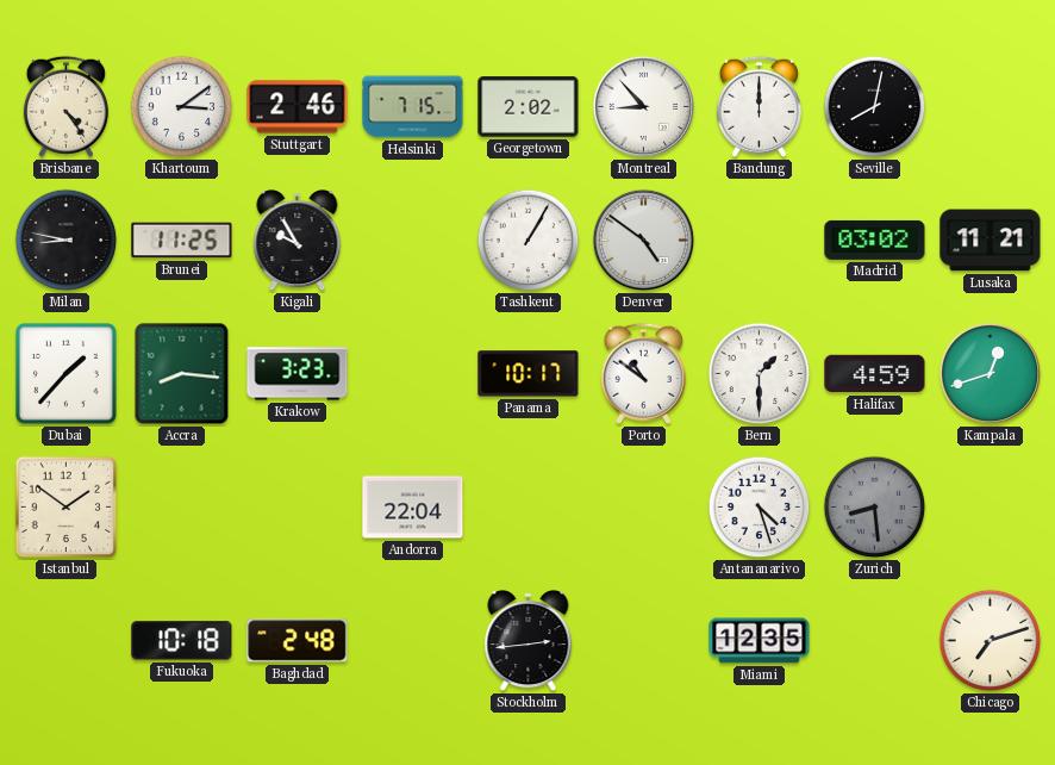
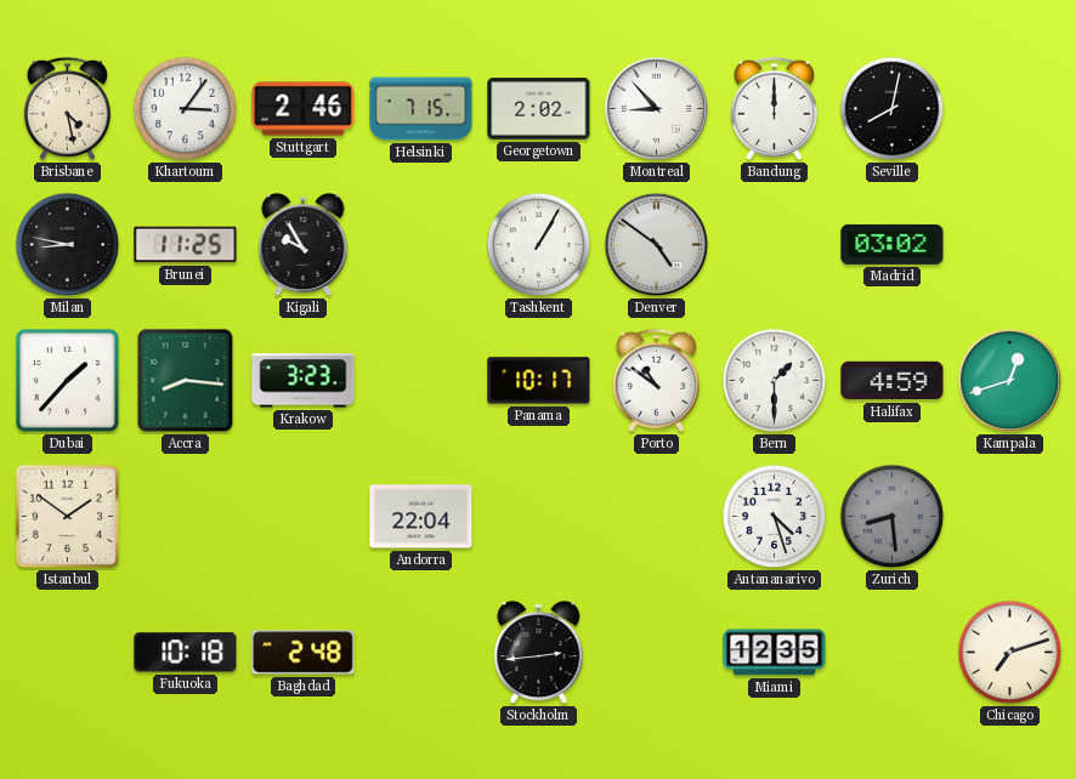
Brisbane: 4:24 -> 4:28
Khartoum: 3:09 -> 3:06
Lusaka: 11:21 -> none
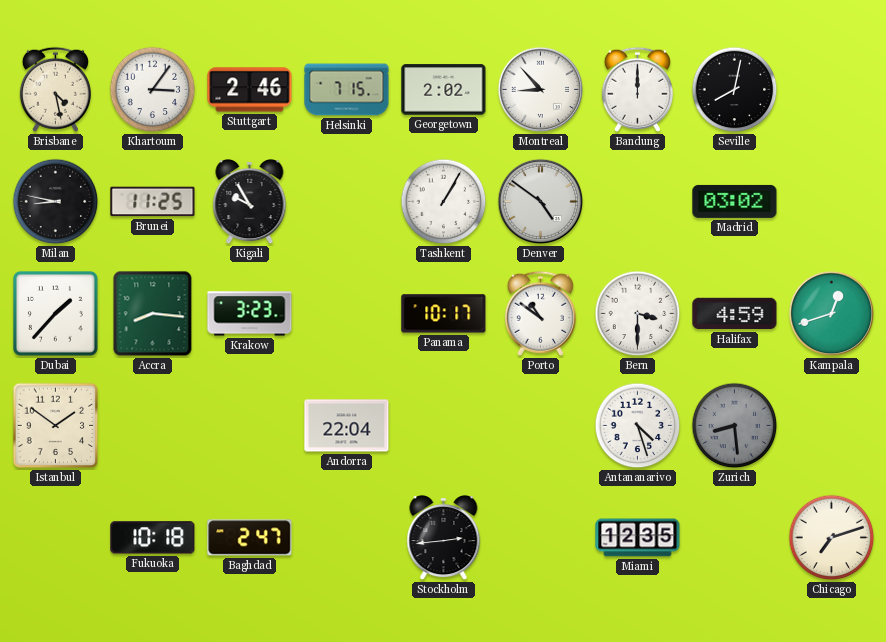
Bern: 1:30 -> 3:30
Baghdad: 2:48 -> 2:47
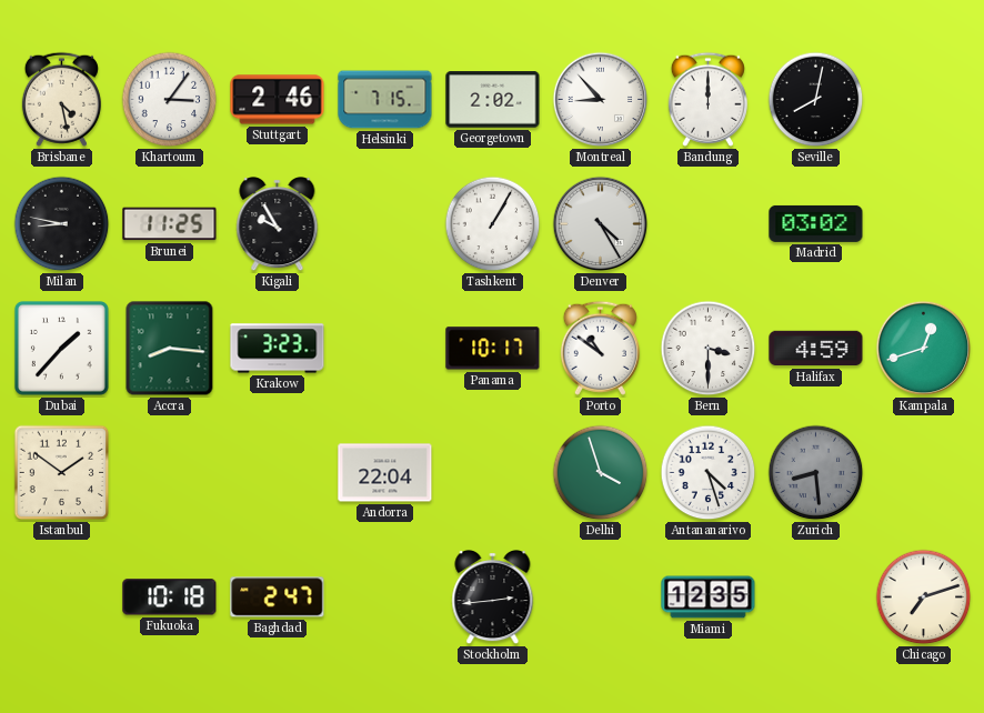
Denver: 4:51 -> 4:25
Delhi: none -> 3:57
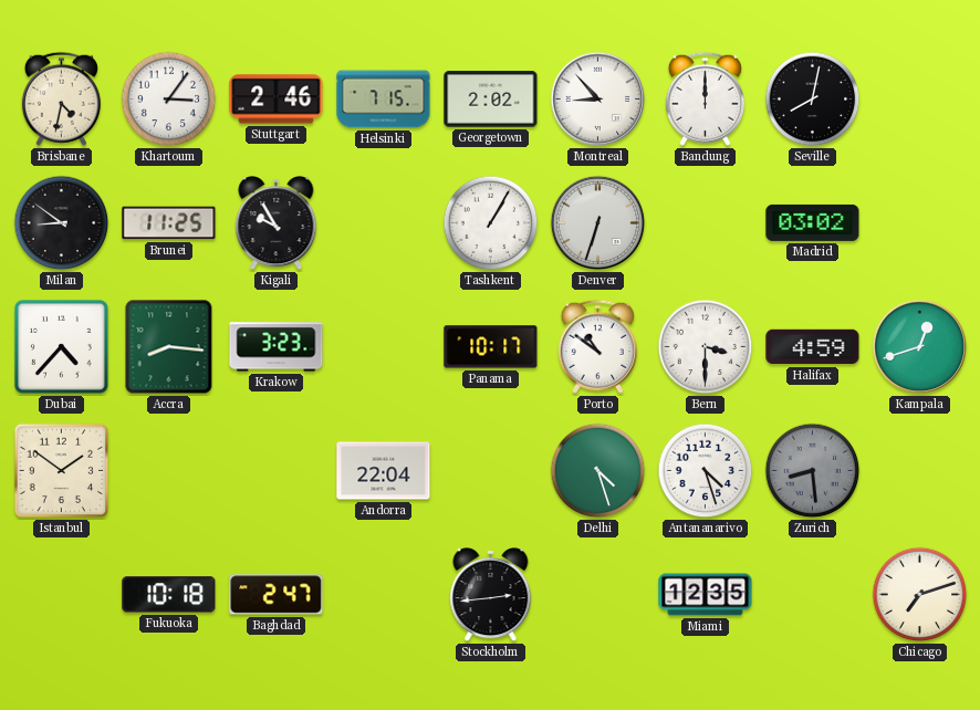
Brisbane: 4:28 -> 4:32
Milan: 8:47 -> 8:51
Denver: 4:25 -> 6:33
Dubai: 1:37 -> 4:37
Delhi: 3:57 -> 4:27
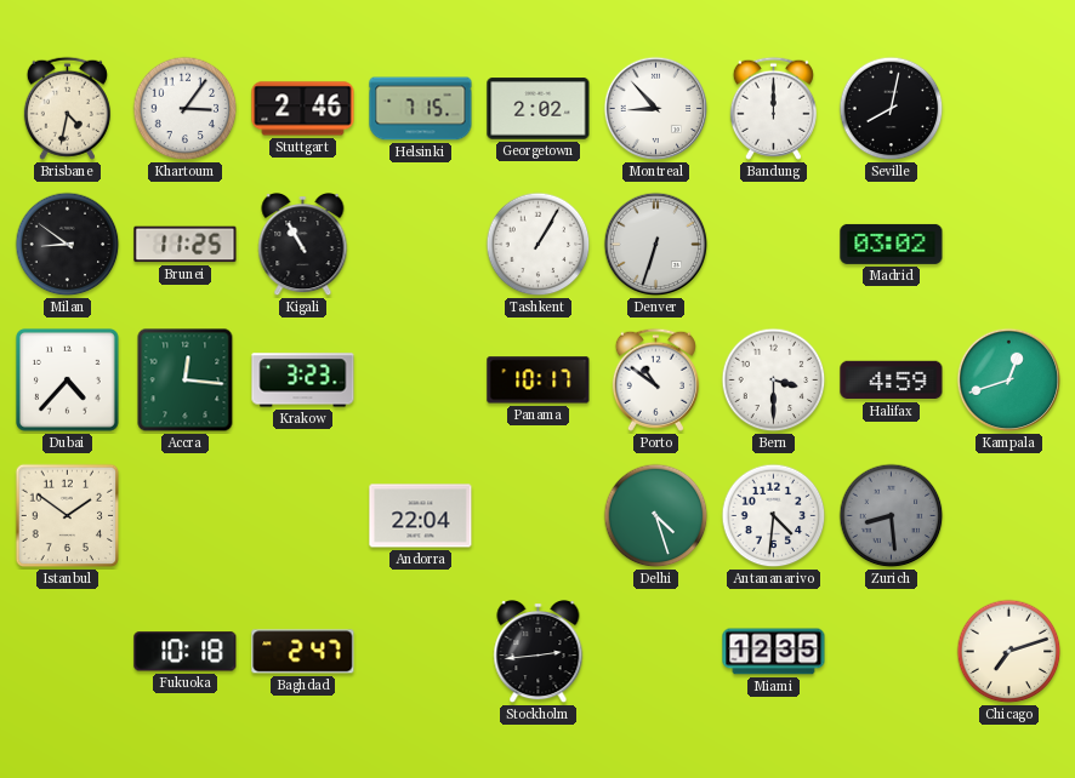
Kigali: 9:55 -> 10:55
Accra: 8:16 -> 12:16
Antananarivo: 4:27 -> 4:31
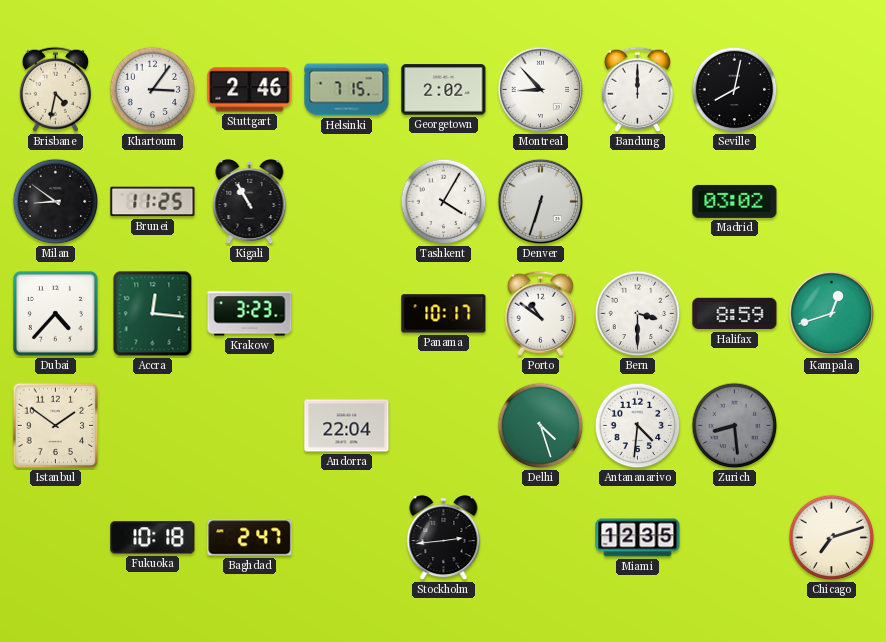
Tashkent: 1:05 -> 4:05
Halifax: 4:59 -> 8:59
